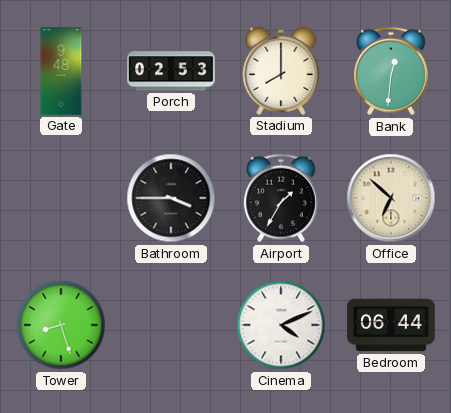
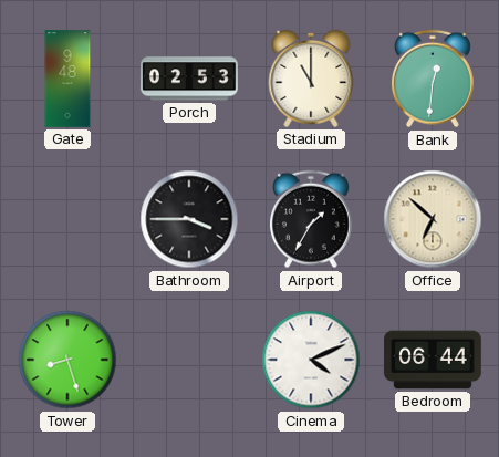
Stadium: 8:00 -> 11:00
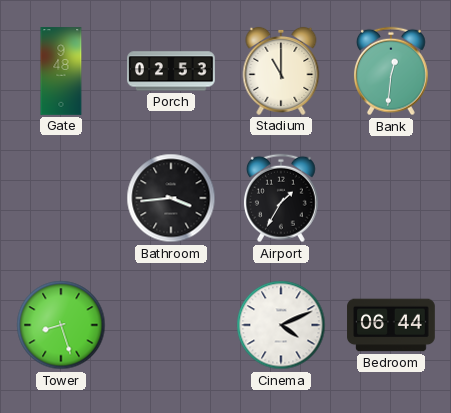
Bathroom: 3:45 -> 3:44
Office: 6:52 -> none
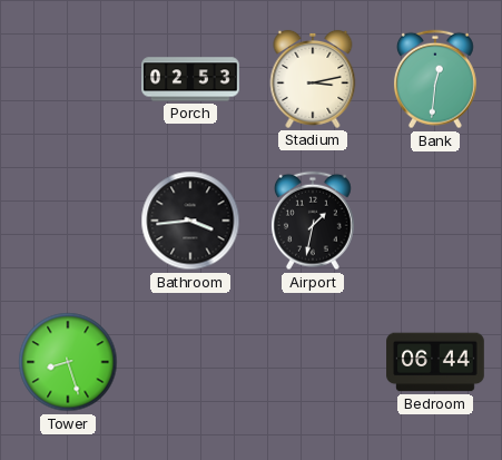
Gate: 9:48 -> none
Stadium: 11:00 -> 3:13
Airport: 1:35 -> 1:32
Cinema: 4:11 -> none
